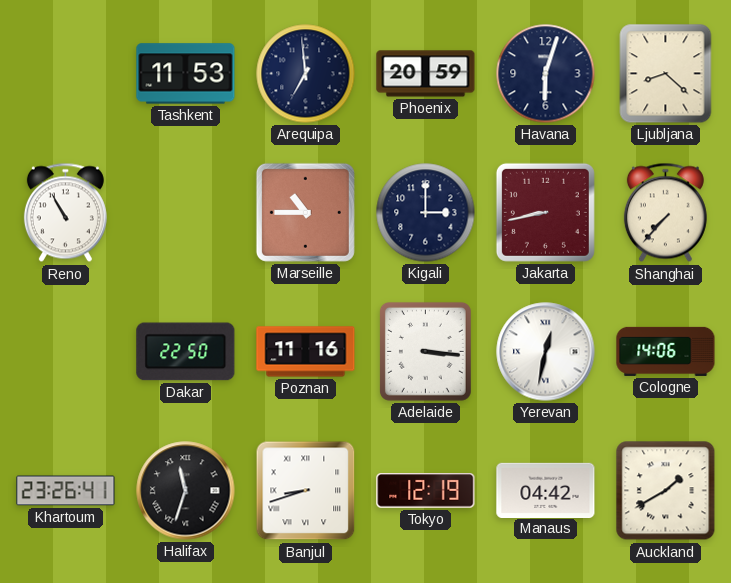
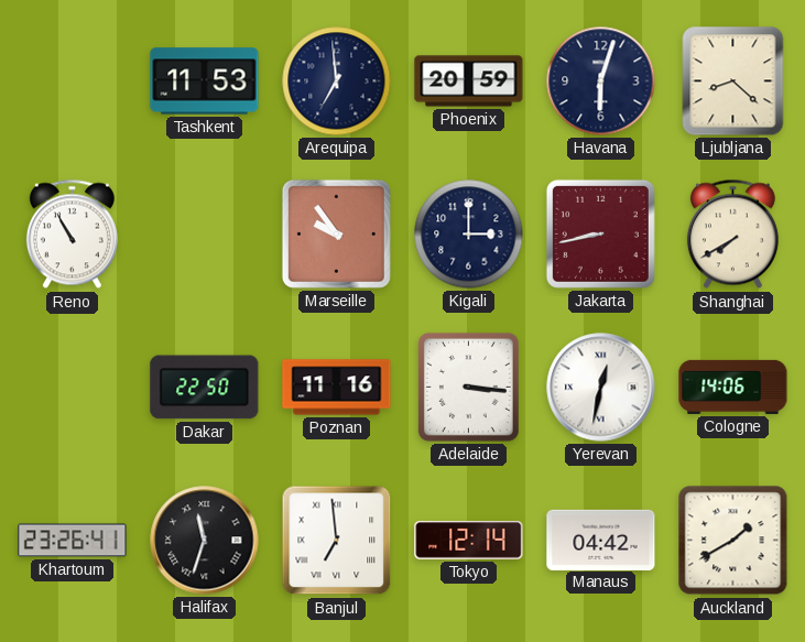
Marseille: 10:45 -> 9:54
Shanghai: 7:37 -> 7:40
Banjul: 8:42 -> 6:59
Tokyo: 12:19 -> 12:14
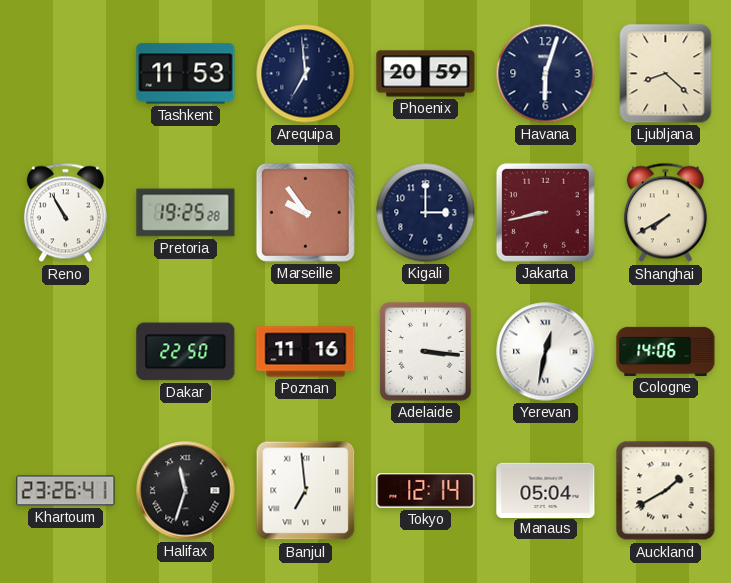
Pretoria: none -> 19:25
Manaus: 04:42 -> 05:04
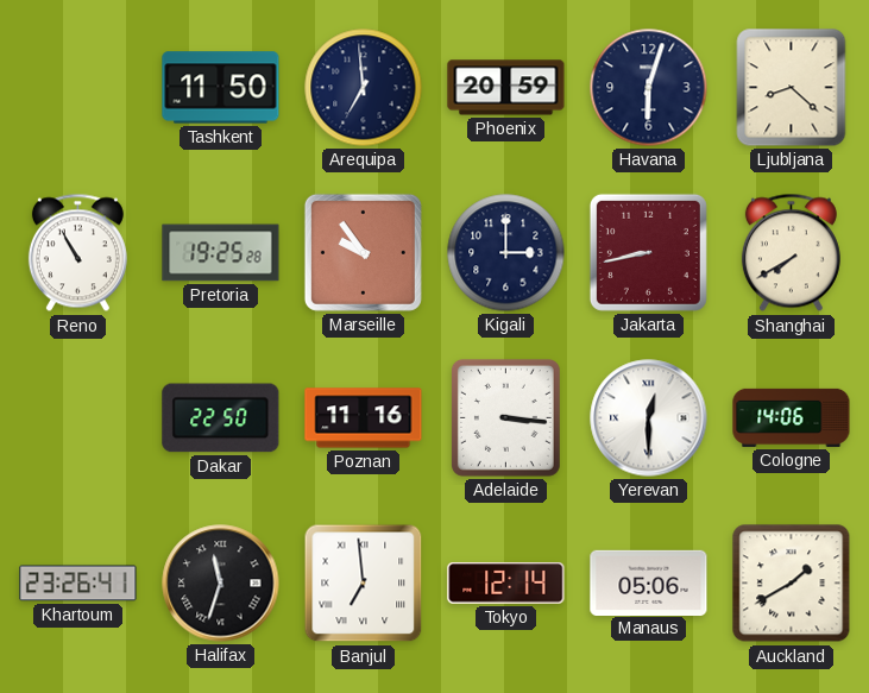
Tashkent: 11:53 -> 11:50
Yerevan: 12:32 -> 12:30
Manaus: 05:04 -> 05:06
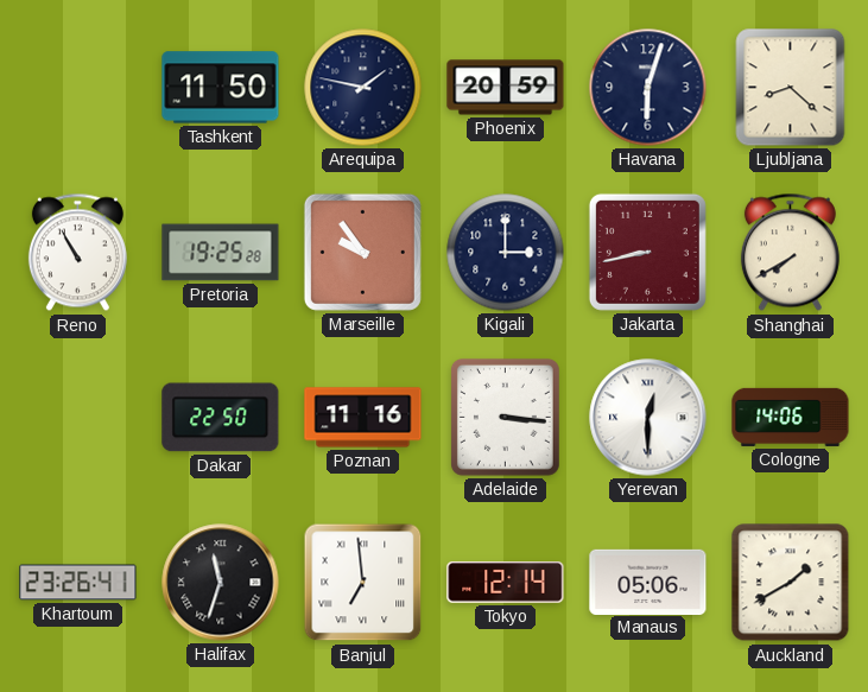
Arequipa: 6:59 -> 1:47
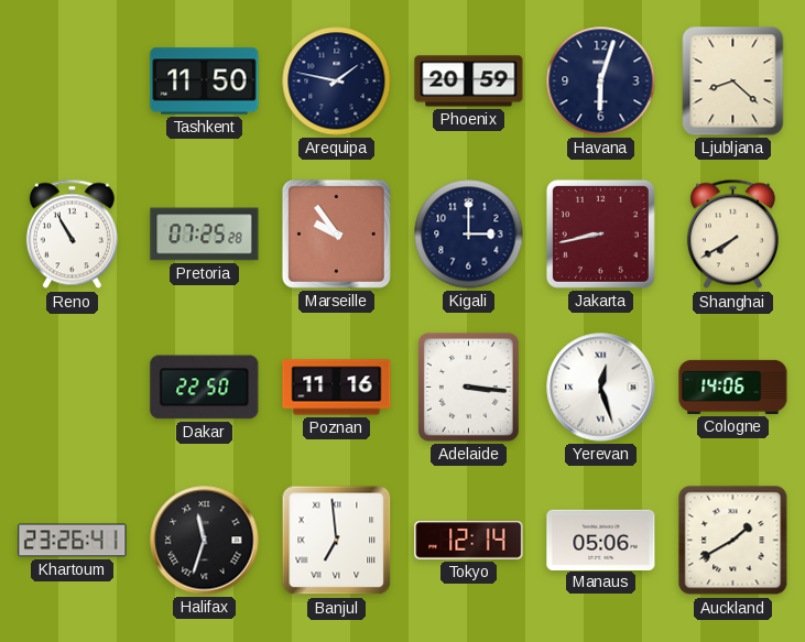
Pretoria: 19:25 -> 07:25
Yerevan: 12:30 -> 12:27
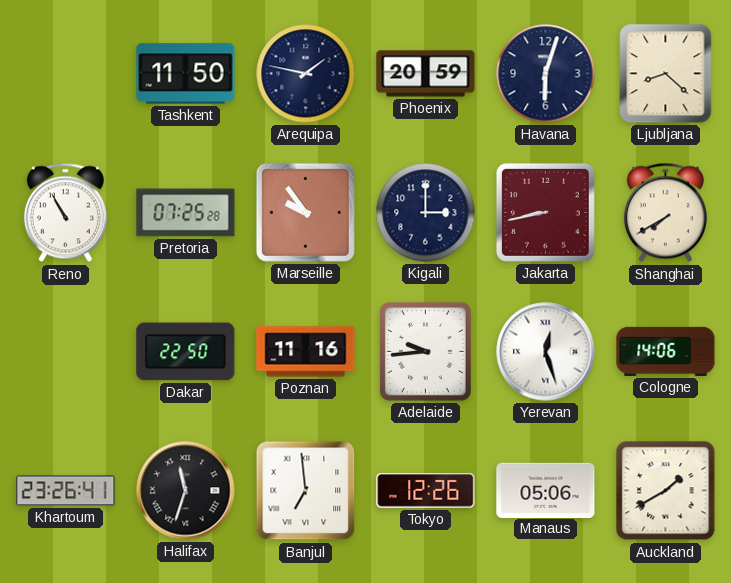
Adelaide: 3:16 -> 9:44
Tokyo: 12:14 -> 12:26
